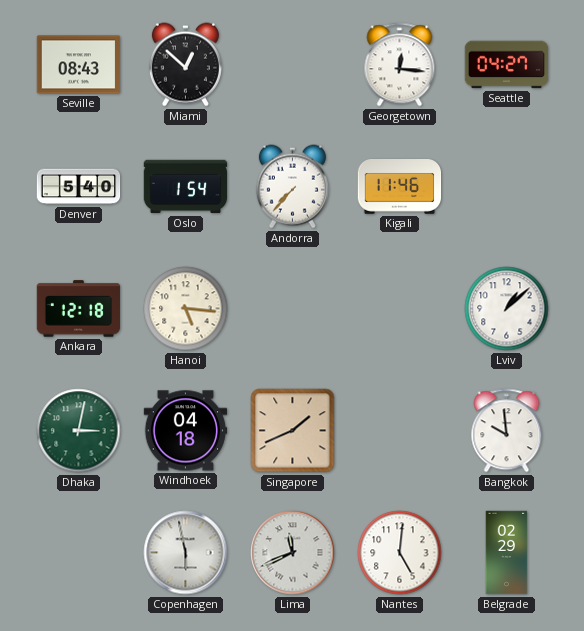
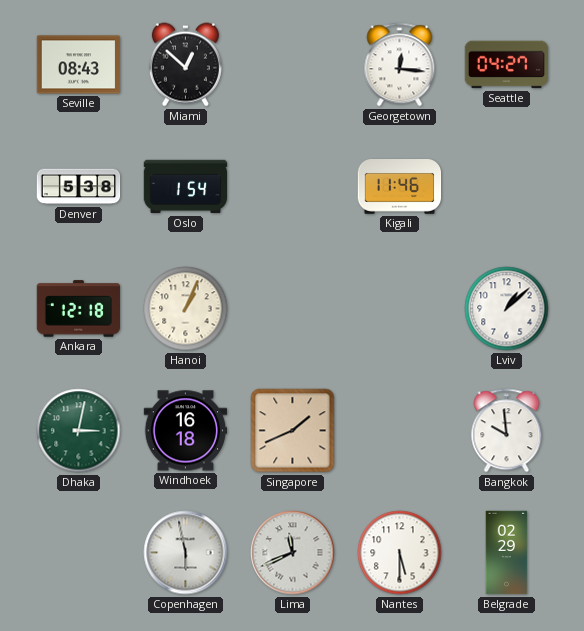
Denver: 5:40 -> 5:38
Andorra: 7:37 -> none
Hanoi: 5:16 -> 1:04
Windhoek: 04:18 -> 16:18
Nantes: 5:01 -> 5:30
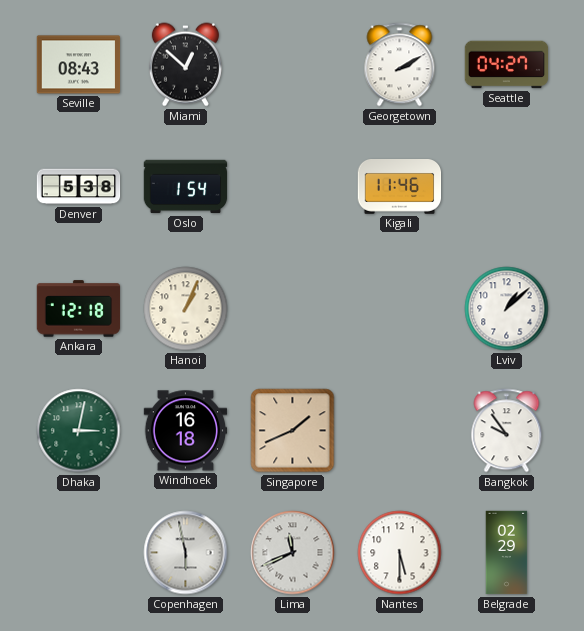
Georgetown: 12:16 -> 2:10
Bangkok: 9:59 -> 9:54
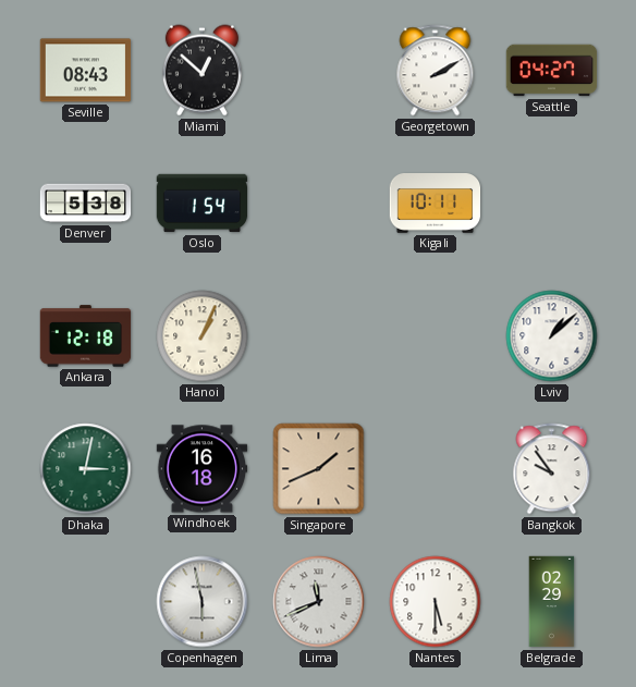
Kigali: 11:46 -> 10:11
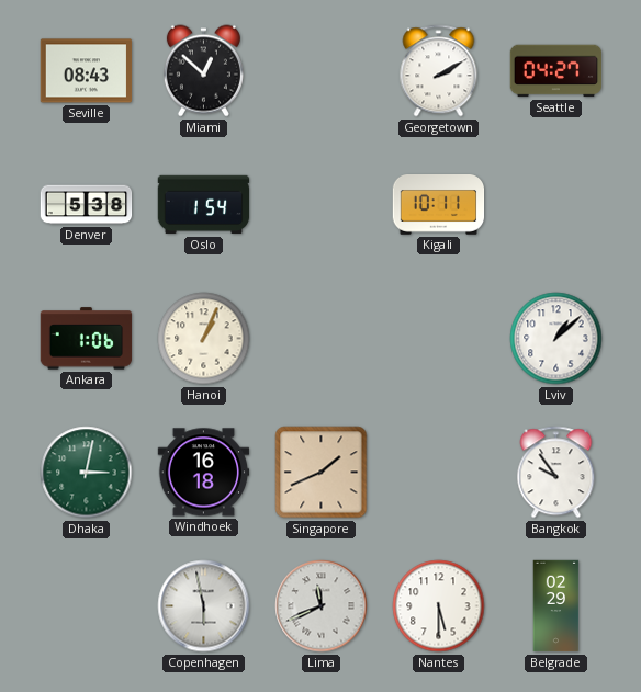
Ankara: 12:18 -> 1:06
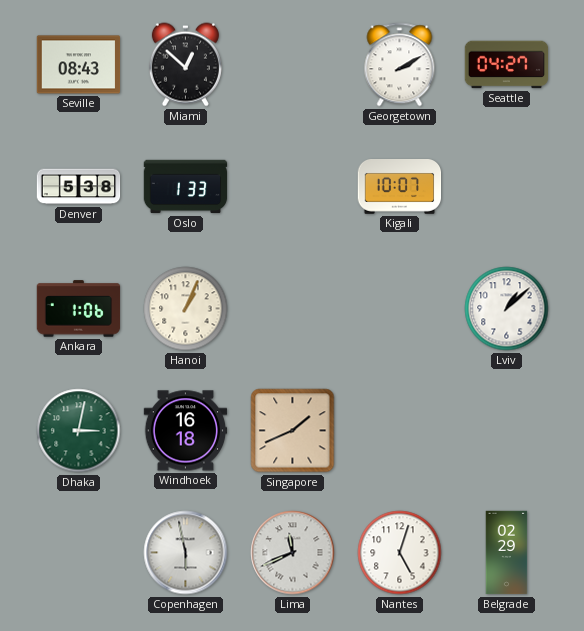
Oslo: 1:54 -> 1:33
Kigali: 10:11 -> 10:07
Bangkok: 9:54 -> none
Nantes: 5:30 -> 5:03
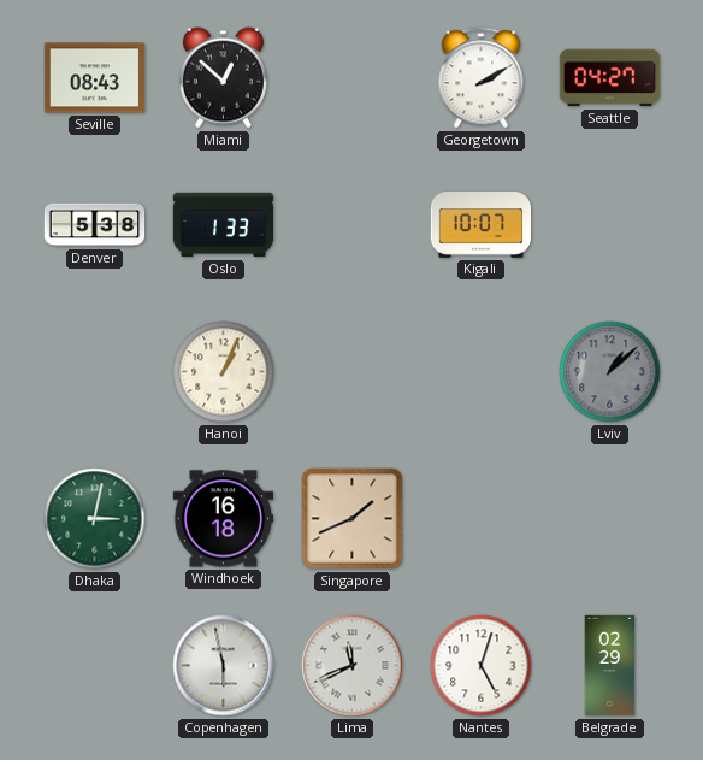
Ankara: 1:06 -> none
Lviv dial: white -> grey
